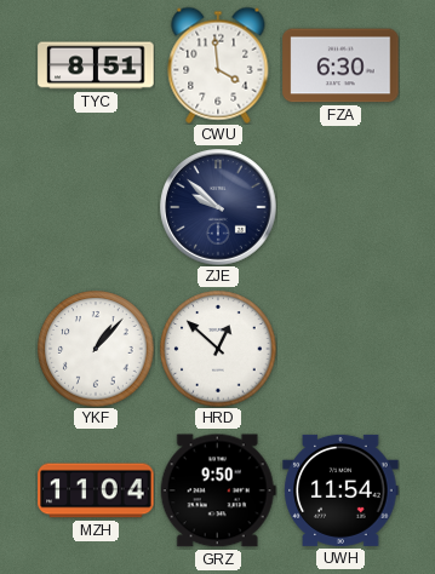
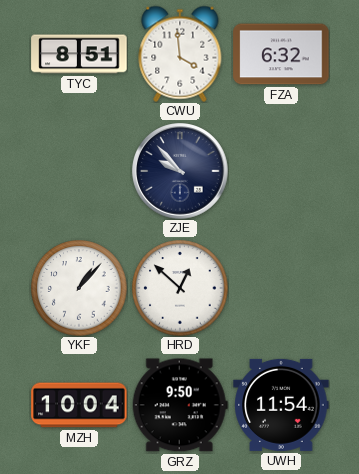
FZA: 6:30 -> 6:32
ZJE: 9:52 -> 9:53
MZH: 11:04 -> 10:04
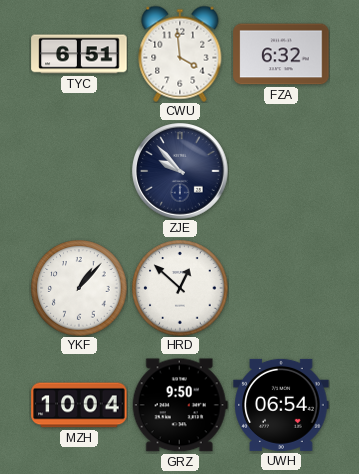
TYC: 8:51 -> 6:51
UWH: 11:54 -> 06:54
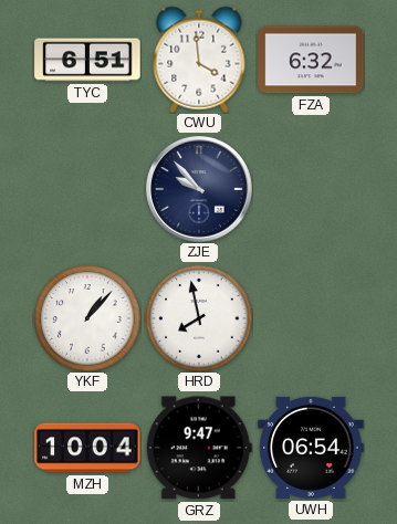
HRD: 12:52 -> 7:58
GRZ: 9:50 -> 9:47
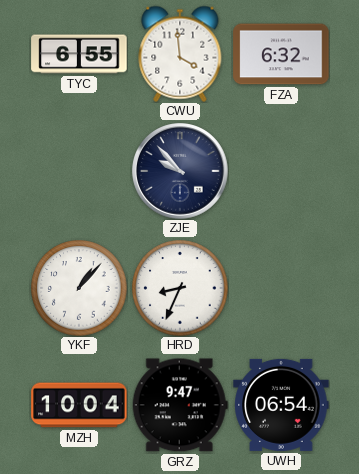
TYC: 6:51 -> 6:55
HRD: 7:58 -> 8:34
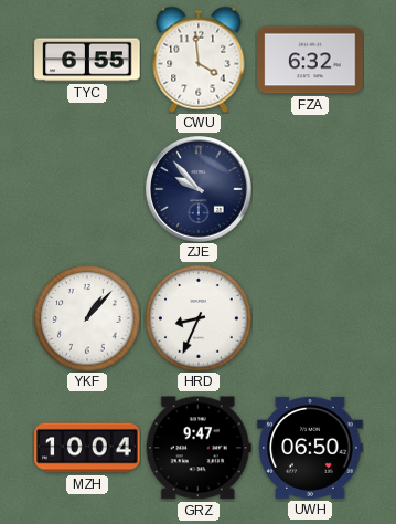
UWH: 06:54 -> 06:50
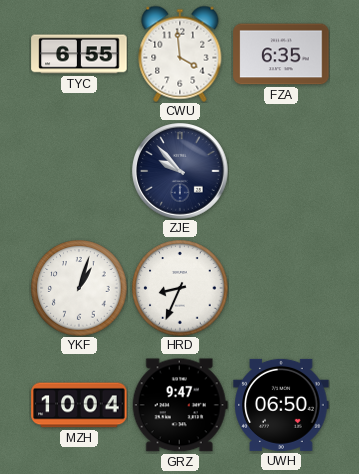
FZA: 6:32 -> 6:35
YKF: 1:07 -> 1:03
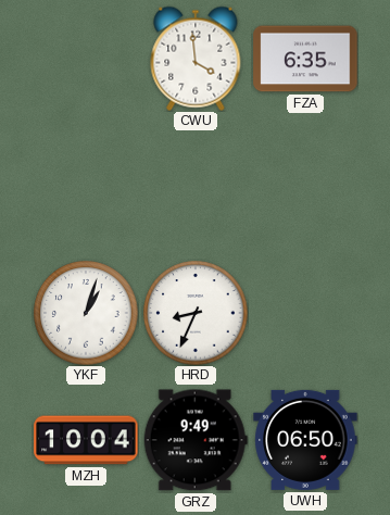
TYC: 6:55 -> none
ZJE: 9:53 -> none
GRZ: 9:47 -> 9:49
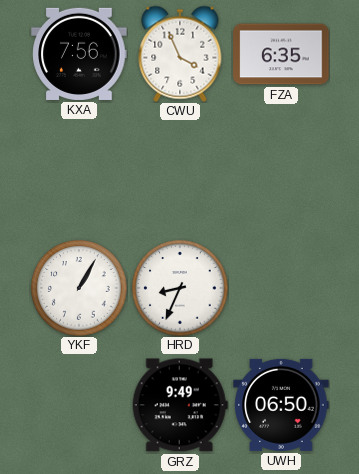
KXA: none -> 7:56
CWU: 3:59 -> 3:56
YKF: 1:03 -> 1:05
MZH: 10:04 -> none
